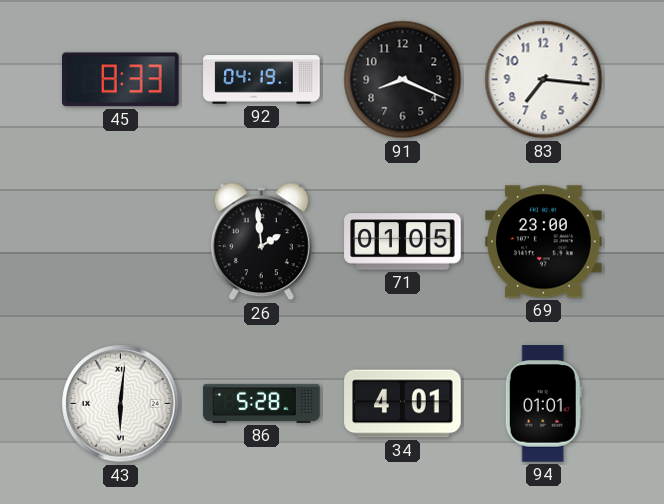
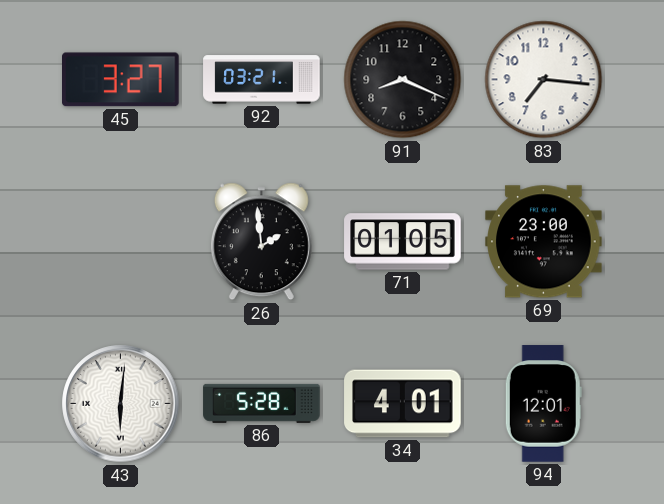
45: 8:33 -> 3:27
92: 04:19 -> 03:21
94: 01:01 -> 12:01
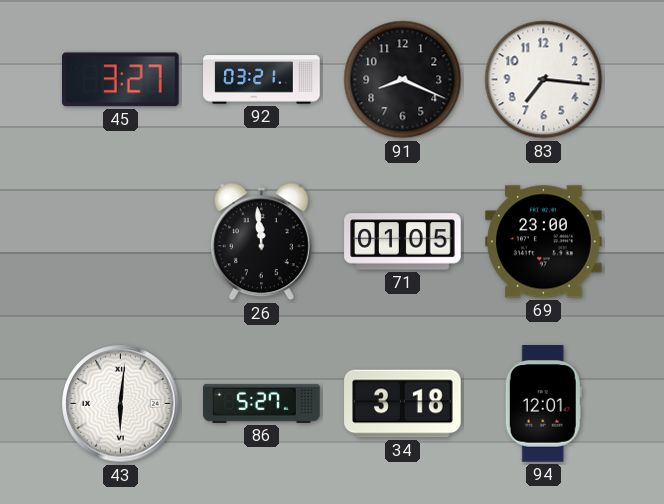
26: 1:59 -> 11:59
86: 5:28 -> 5:27
34: 4:01 -> 3:18
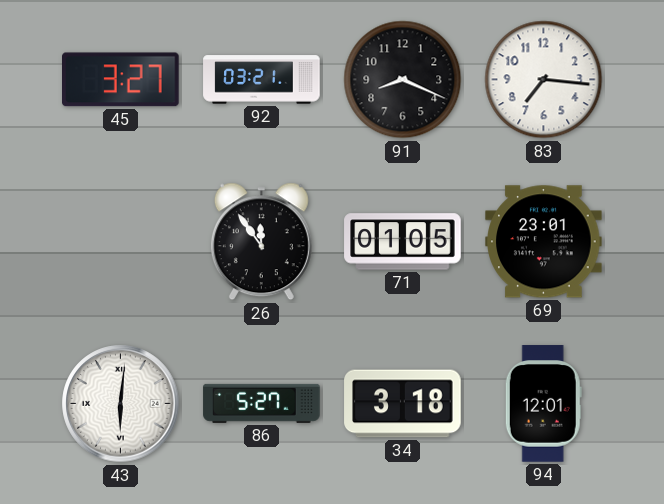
26: 11:59 -> 11:54
69: 23:00 -> 23:01
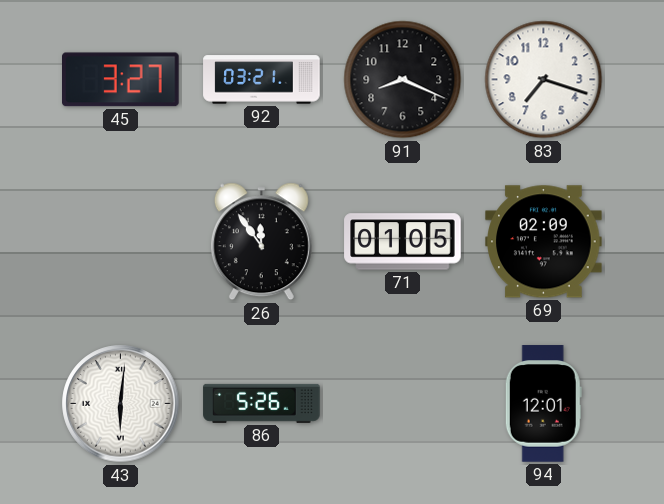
83: 7:16 -> 7:18
69: 23:01 -> 02:09
86: 5:27 -> 5:26
34: 3:18 -> none
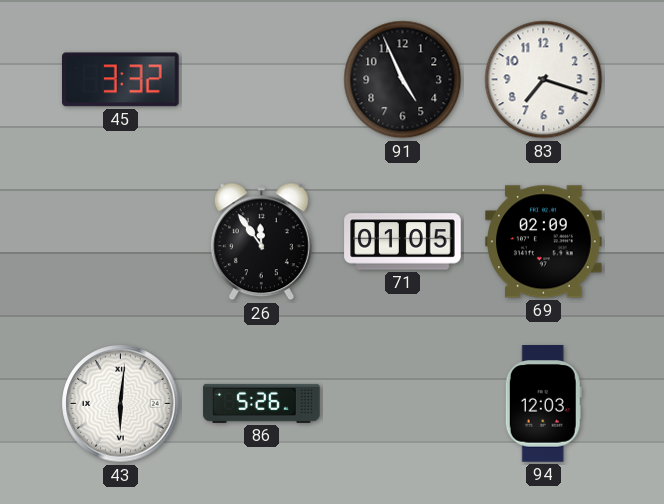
45: 3:27 -> 3:32
92: 03:21 -> none
91: 8:19 -> 4:56
94: 12:01 -> 12:03
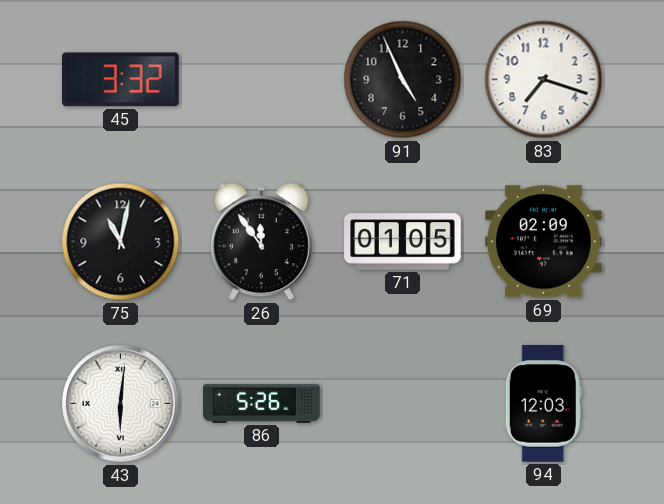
75: none -> 11:02
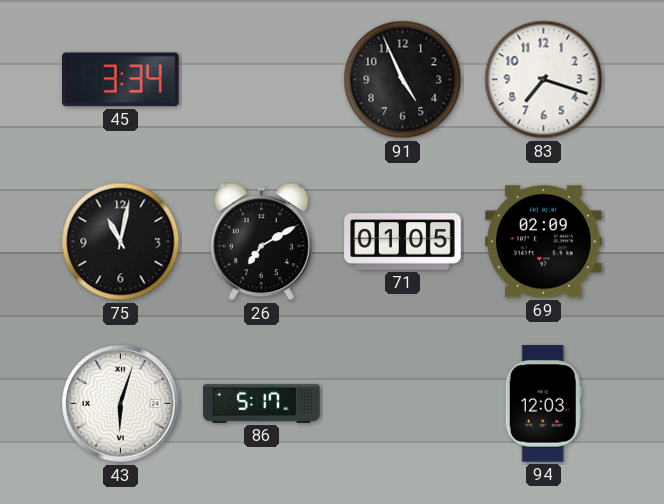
45: 3:32 -> 3:34
26: 11:54 -> 7:10
43: 6:01 -> 6:03
86: 5:26 -> 5:17
